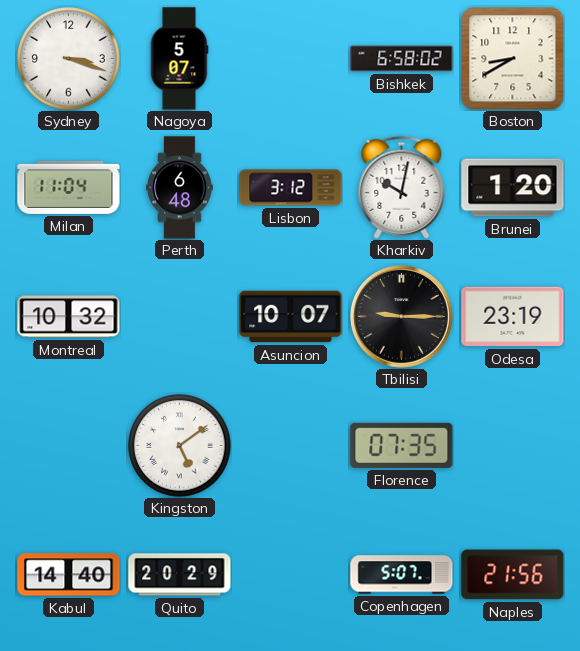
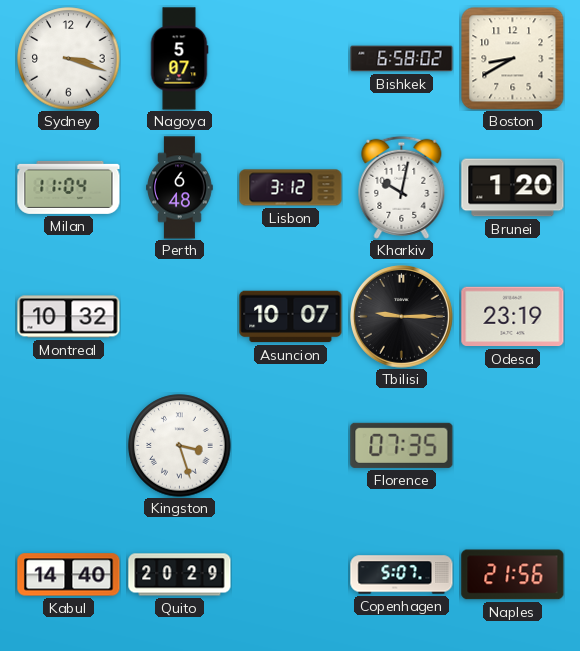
Kingston: 5:09 -> 3:27
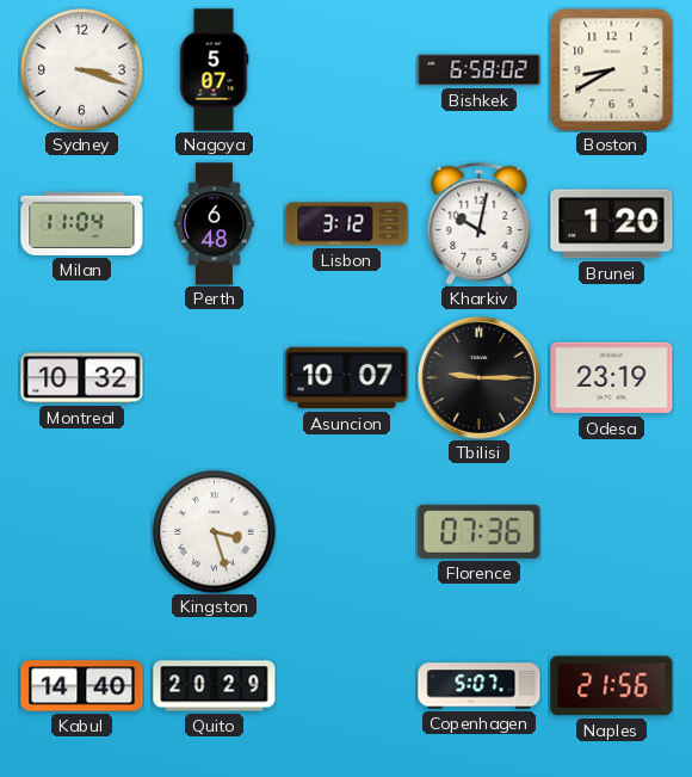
Florence: 07:35 -> 07:36
